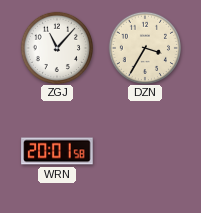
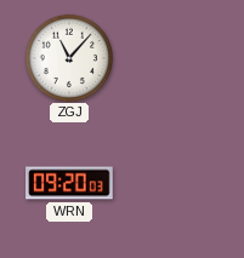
DZN: 3:35 -> none
WRN: 20:01 -> 09:20
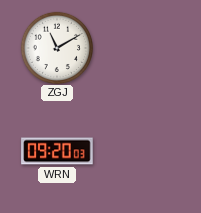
ZGJ: 11:07 -> 11:10
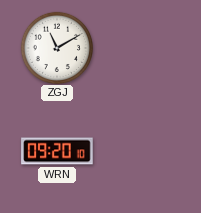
WRN: 09:20:03 -> 09:20:10
